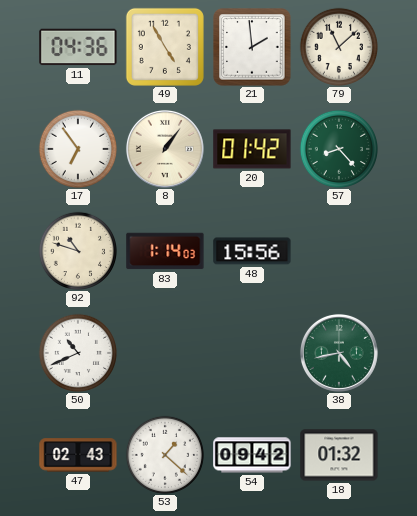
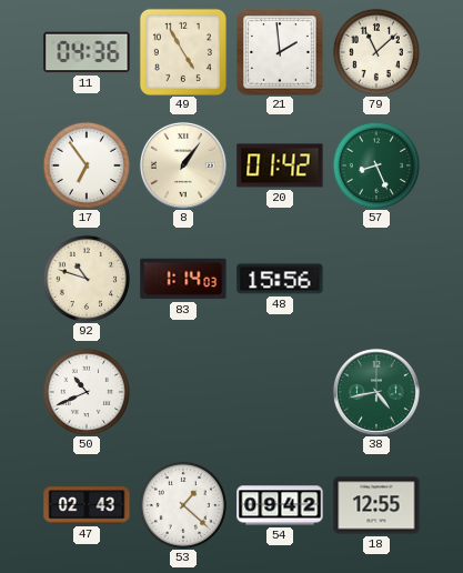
57: 8:23 -> 8:26
18: 01:32 -> 12:55
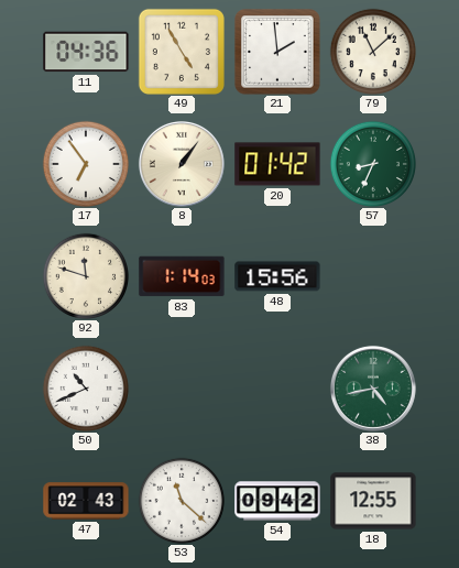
57: 8:26 -> 8:34
92: 10:48 -> 11:48
53: 1:22 -> 11:22
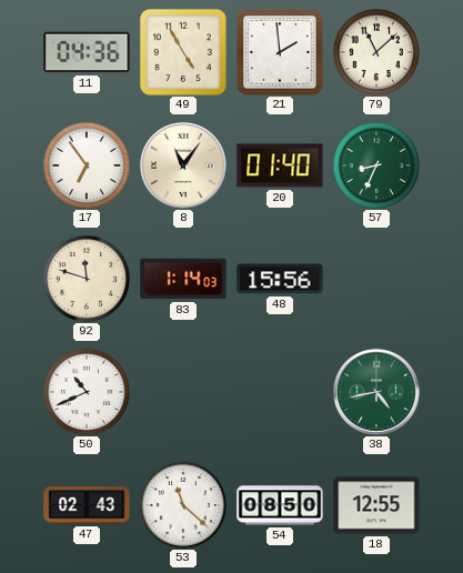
8: 1:06 -> 11:06
20: 01:42 -> 01:40
54: 09:42 -> 08:50
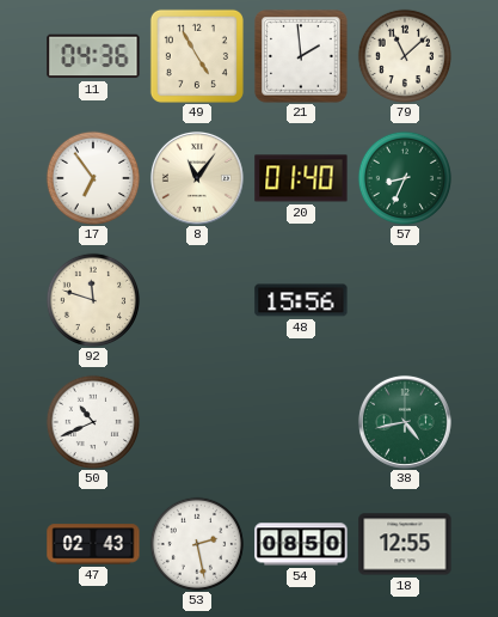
83: 1:14 -> none
53: 11:22 -> 2:28
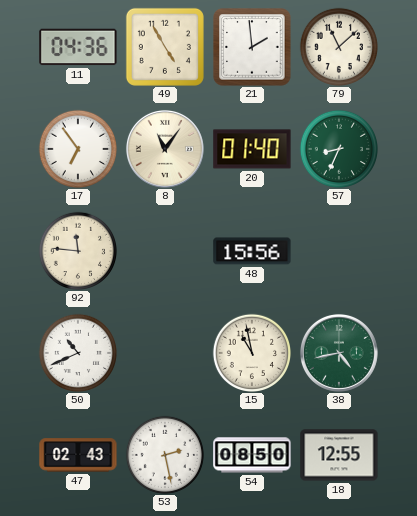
92: 11:48 -> 11:46
15: none -> 10:58
